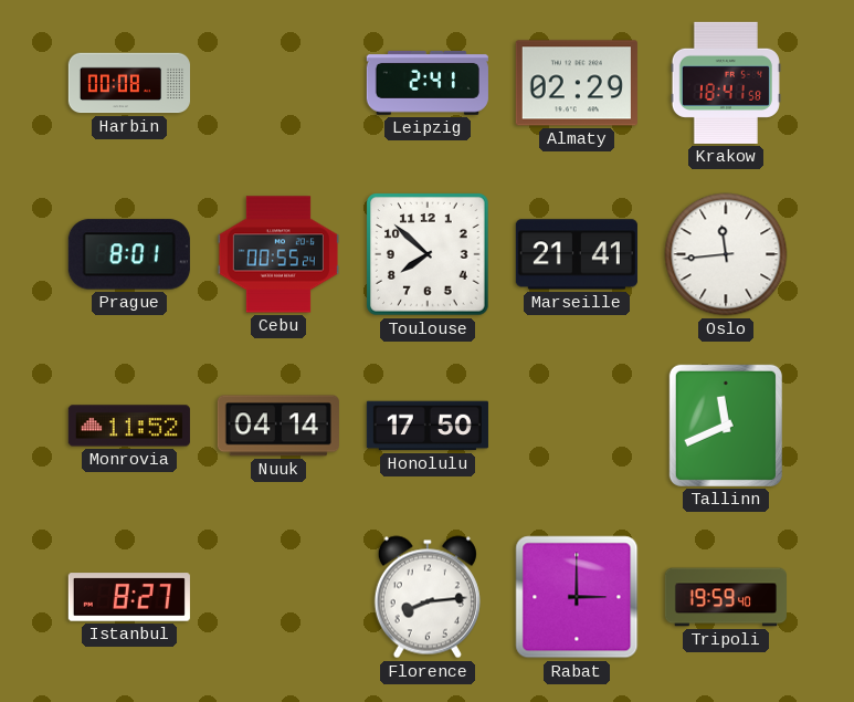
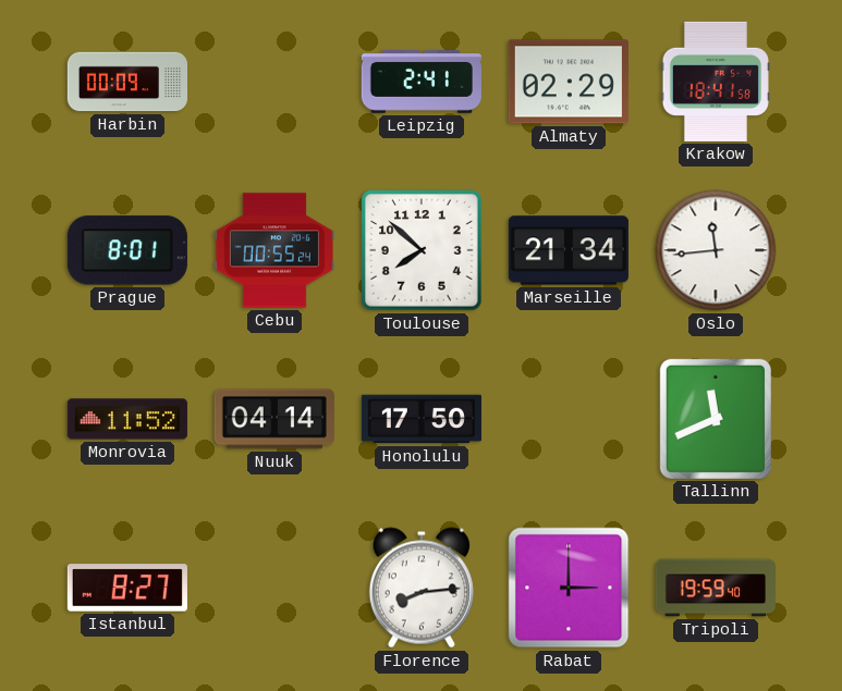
Harbin: 00:08 -> 00:09
Marseille: 21:41 -> 21:34
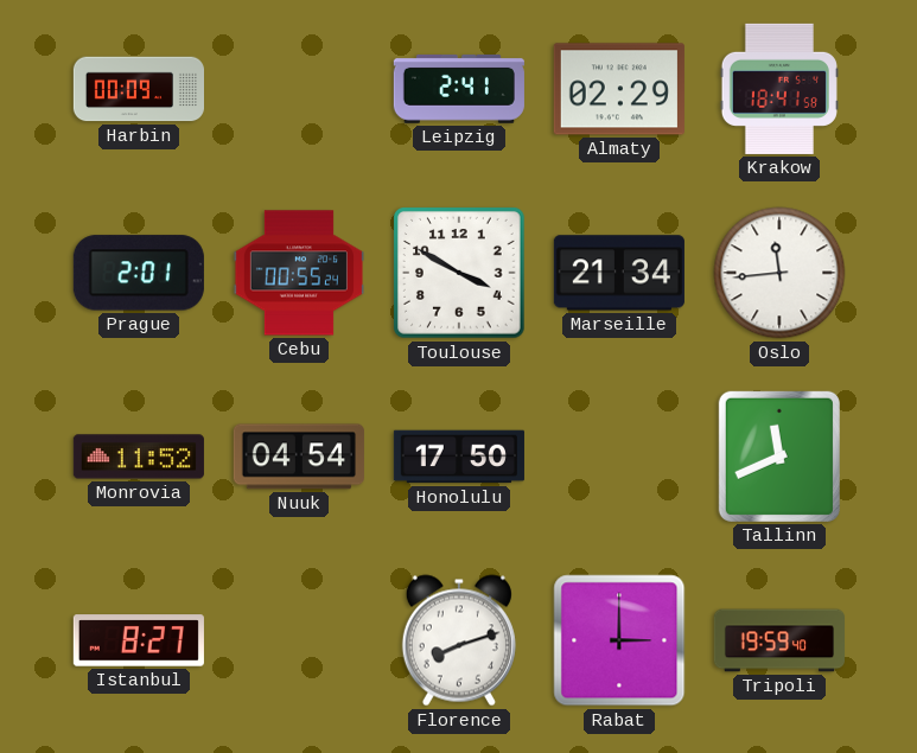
Prague: 8:01 -> 2:01
Toulouse: 7:52 -> 3:50
Nuuk: 04:14 -> 04:54
Florence: 8:14 -> 8:12
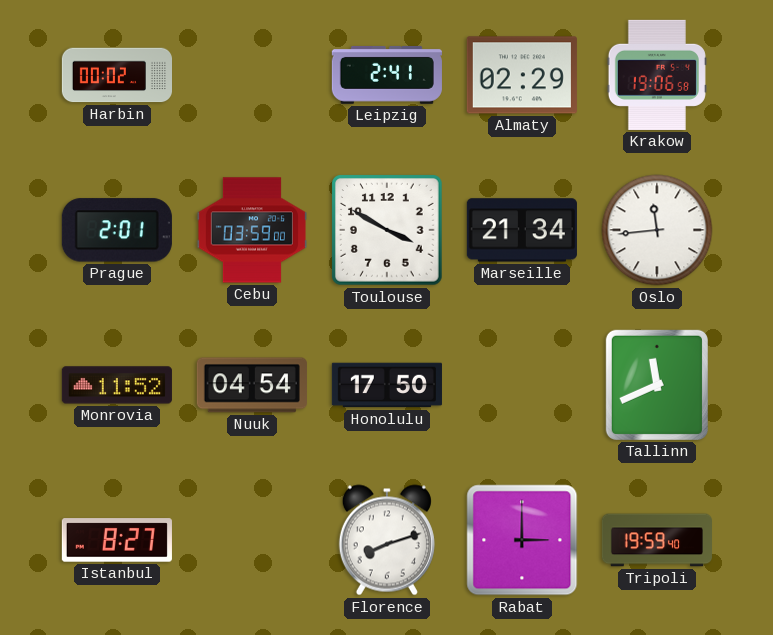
Harbin: 00:09 -> 00:02
Krakow: 18:41 -> 19:06
Cebu: 00:55 -> 03:59
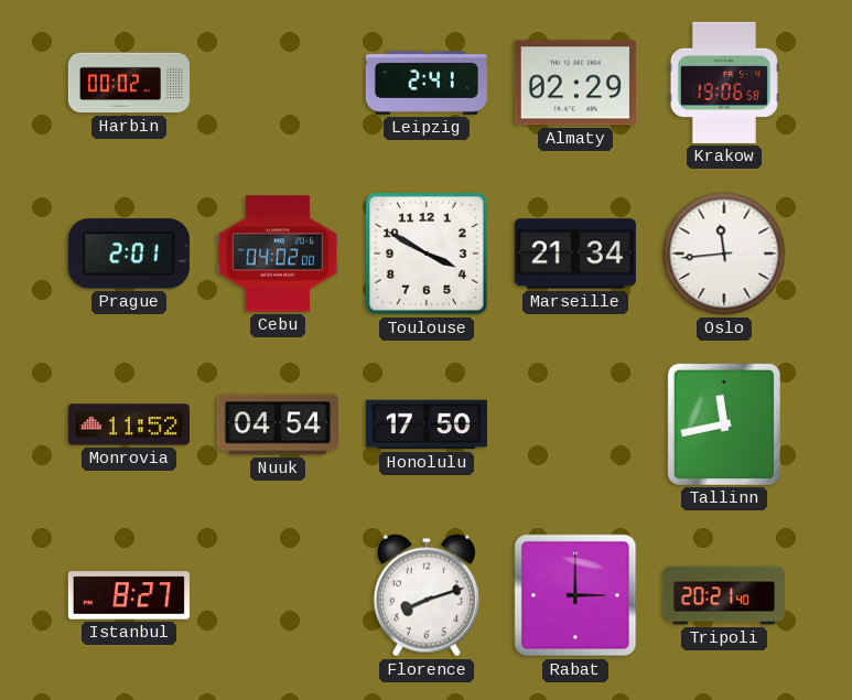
Cebu: 03:59 -> 04:02
Tallinn: 11:41 -> 11:43
Tripoli: 19:59 -> 20:21
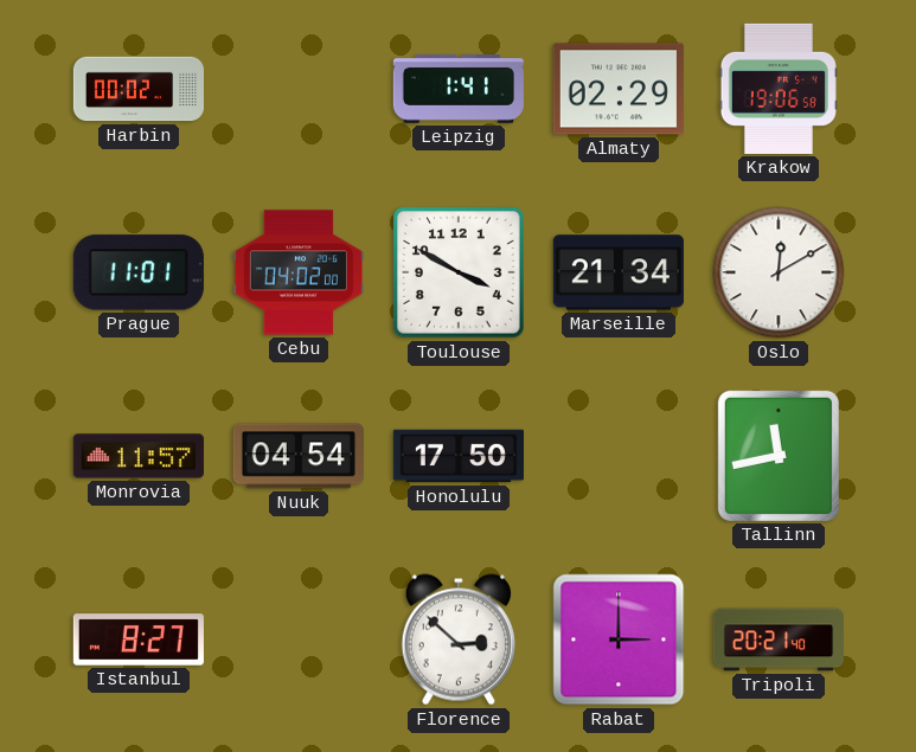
Leipzig: 2:41 -> 1:41
Prague: 2:01 -> 11:01
Oslo: 11:44 -> 12:10
Monrovia: 11:52 -> 11:57
Florence: 8:12 -> 2:52
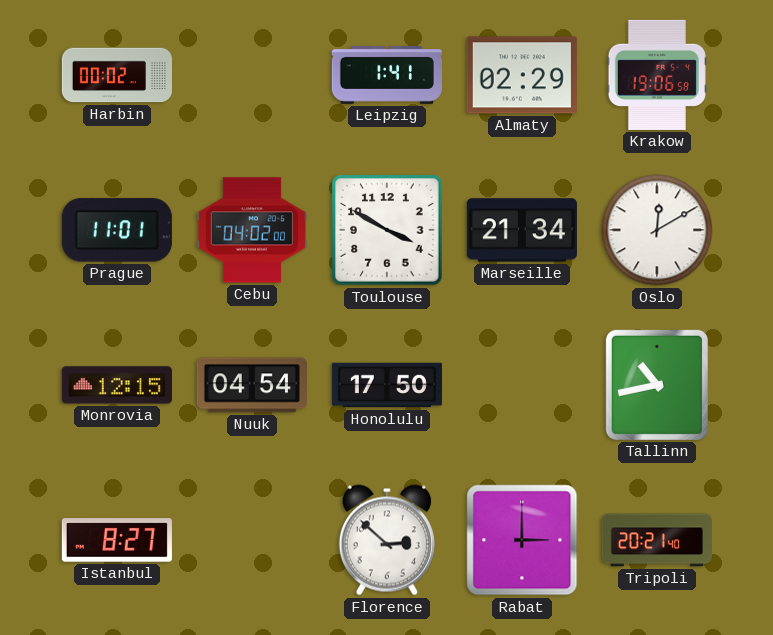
Monrovia: 11:57 -> 12:15
Tallinn: 11:43 -> 10:43
